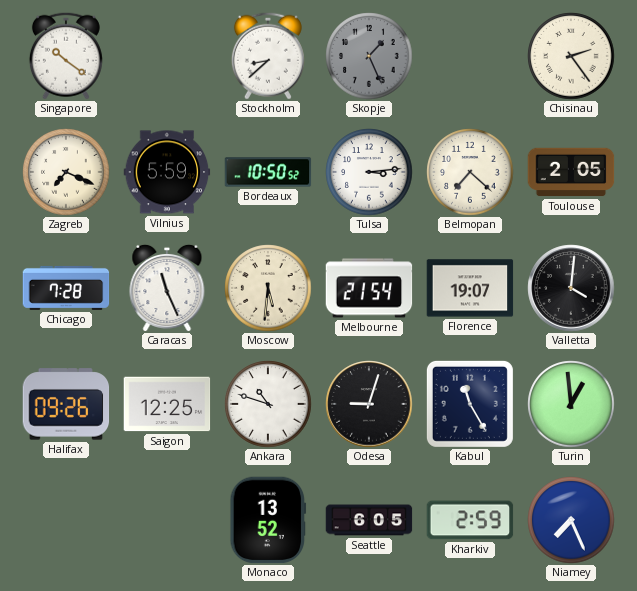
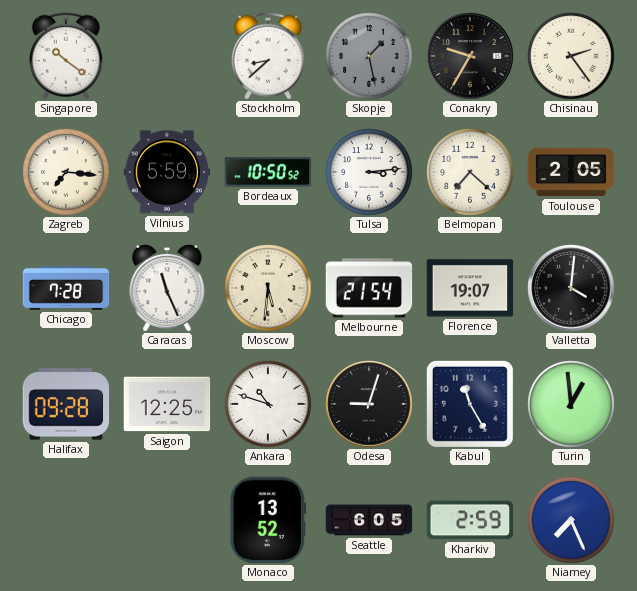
Skopje: 1:26 -> 1:28
Conakry: none -> 9:35
Zagreb: 7:19 -> 7:16
Halifax: 09:26 -> 09:28
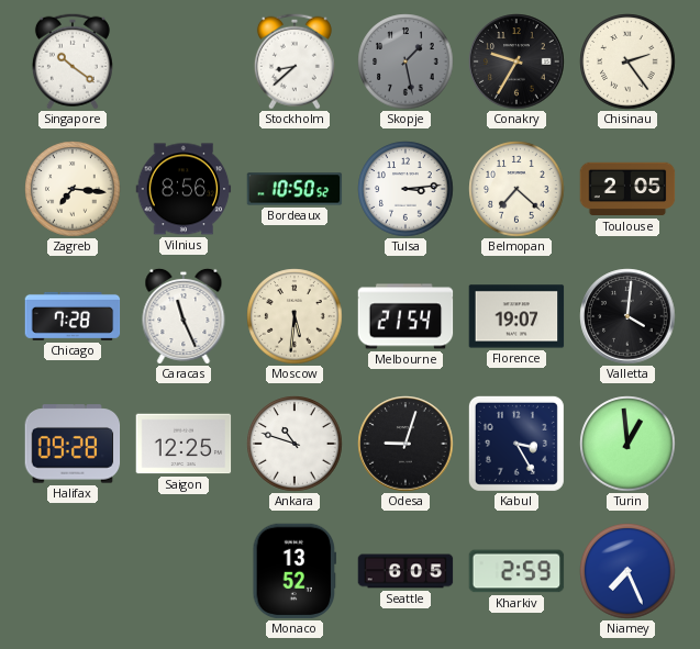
Vilnius: 5:59 -> 8:56
Kabul: 11:25 -> 3:25
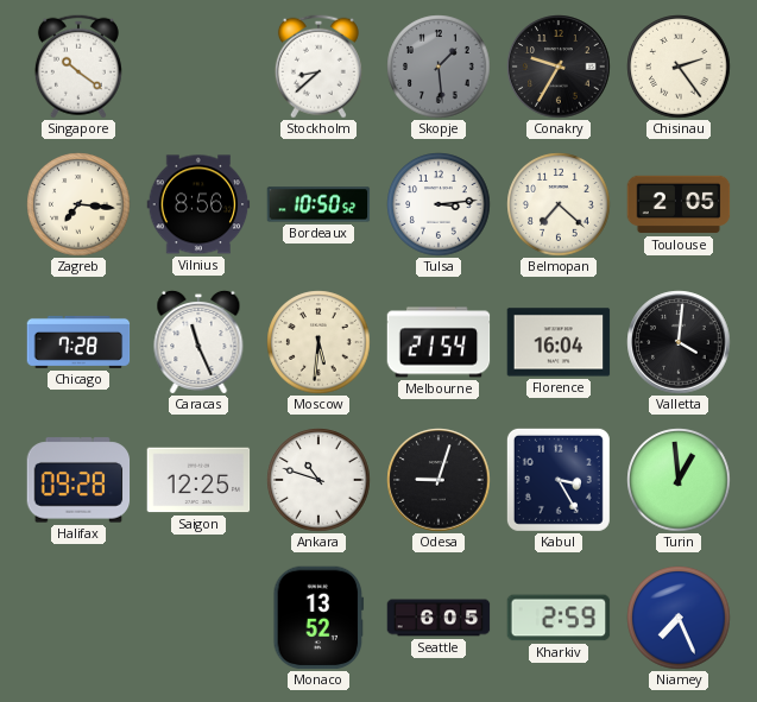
Skopje: 1:28 -> 1:29
Florence: 19:07 -> 16:04
